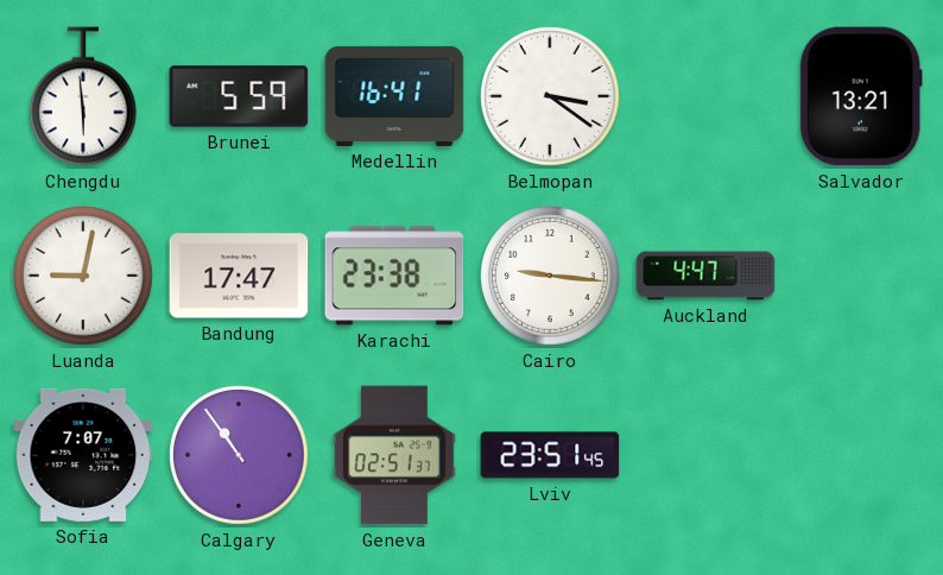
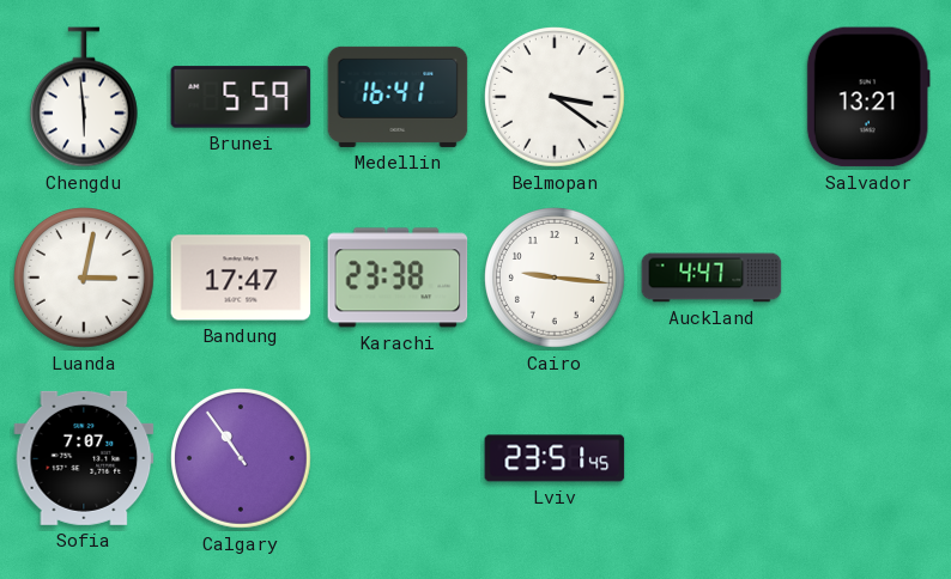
Luanda: 9:02 -> 3:02
Geneva: 02:51 -> none
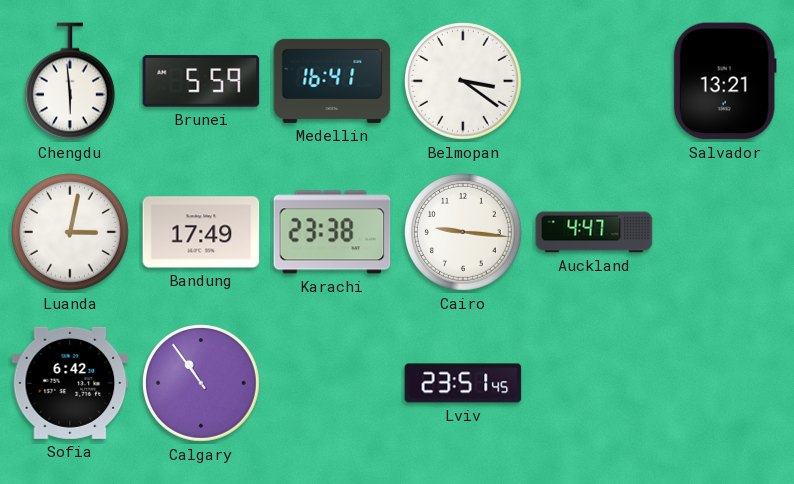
Bandung: 17:47 -> 17:49
Sofia: 7:07 -> 6:42
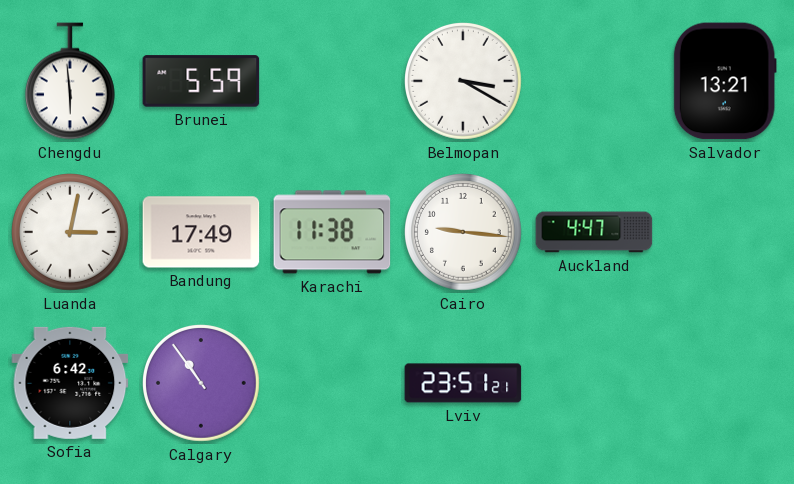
Medellin: 16:41 -> none
Belmopan: 3:21 -> 3:20
Karachi: 23:38 -> 11:38
Lviv: 23:51:45 -> 23:51:21
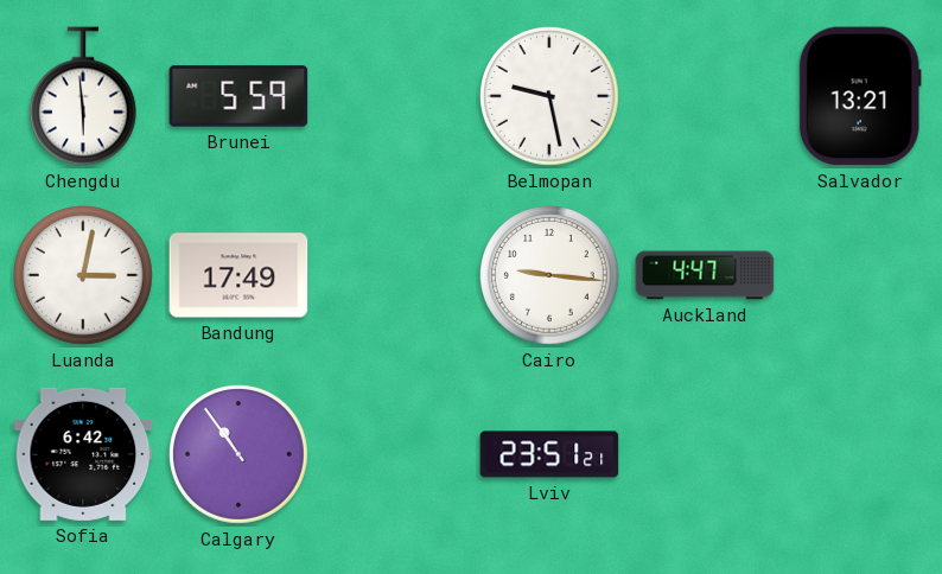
Belmopan: 3:20 -> 9:28
Karachi: 11:38 -> none
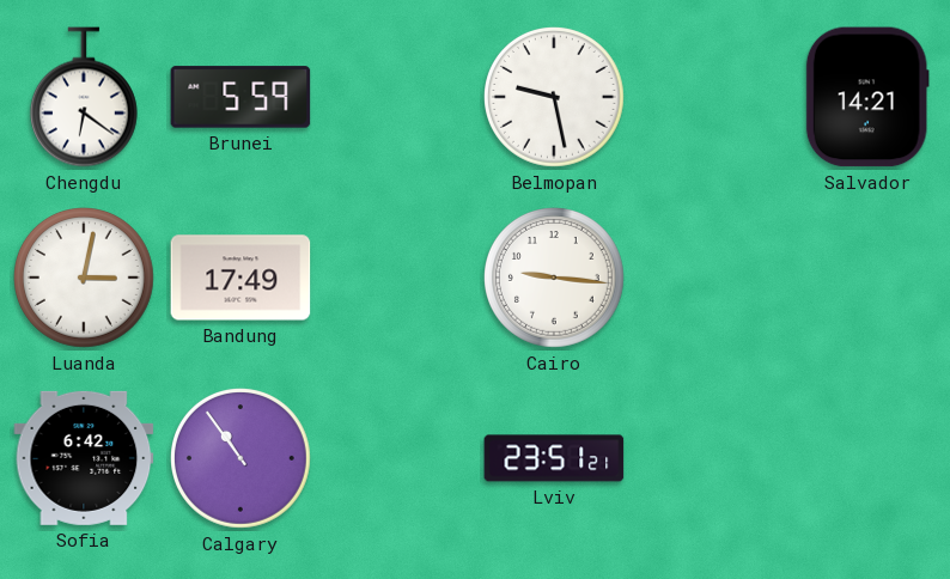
Chengdu: 5:59 -> 6:21
Salvador: 13:21 -> 14:21
Auckland: 4:47 -> none
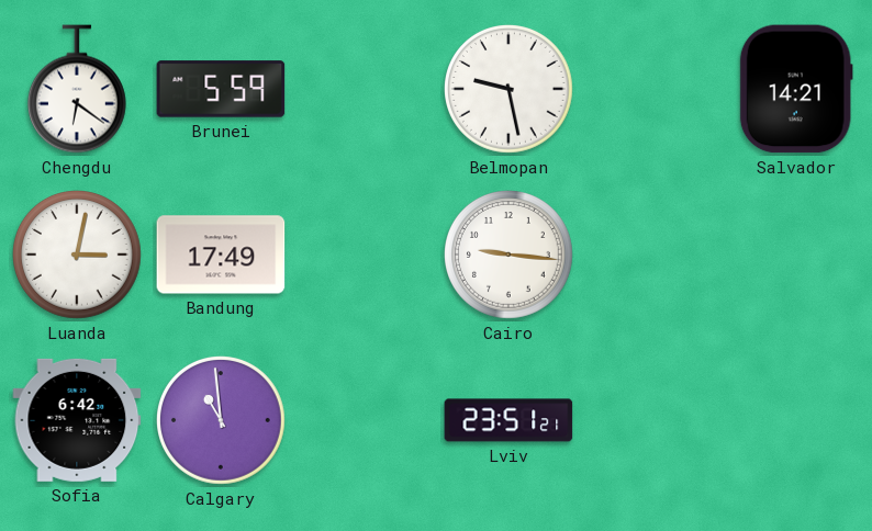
Calgary: 10:54 -> 10:59
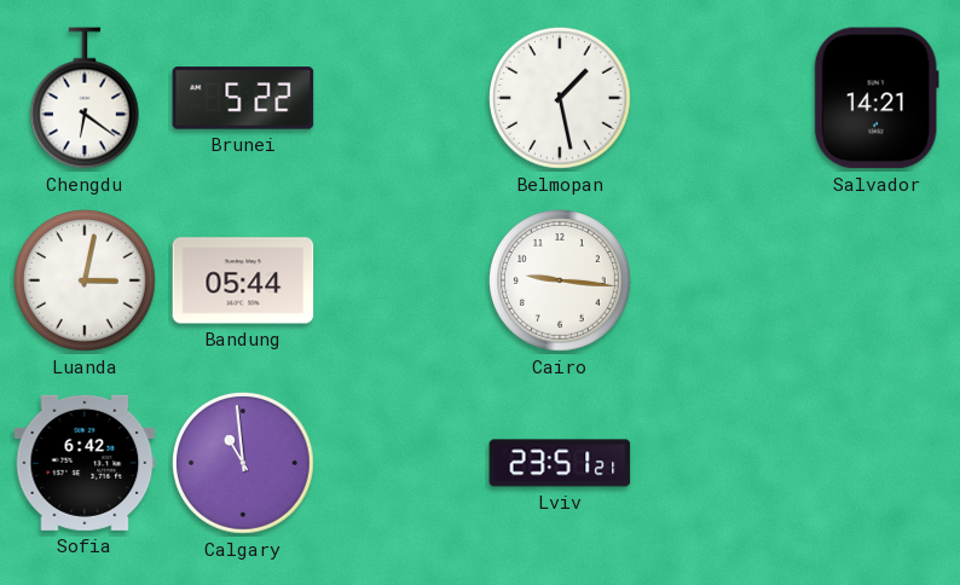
Brunei: 5:59 -> 5:22
Belmopan: 9:28 -> 1:28
Bandung: 17:49 -> 05:44
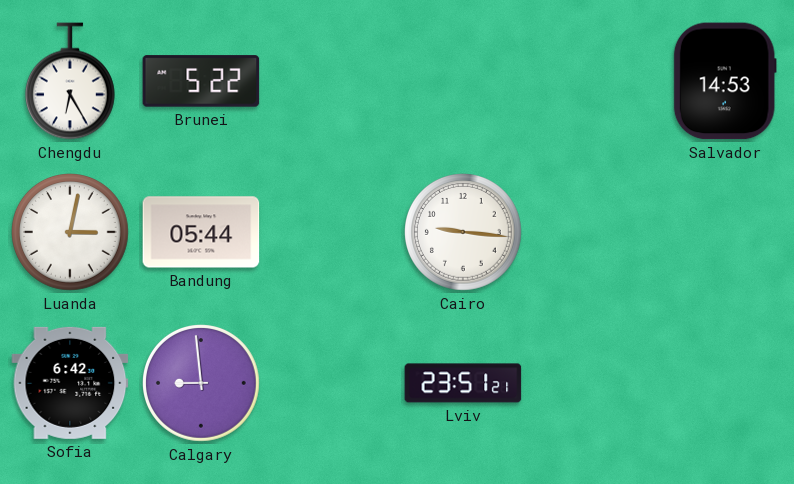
Chengdu: 6:21 -> 6:25
Belmopan: 1:28 -> none
Salvador: 14:21 -> 14:53
Calgary: 10:59 -> 8:59
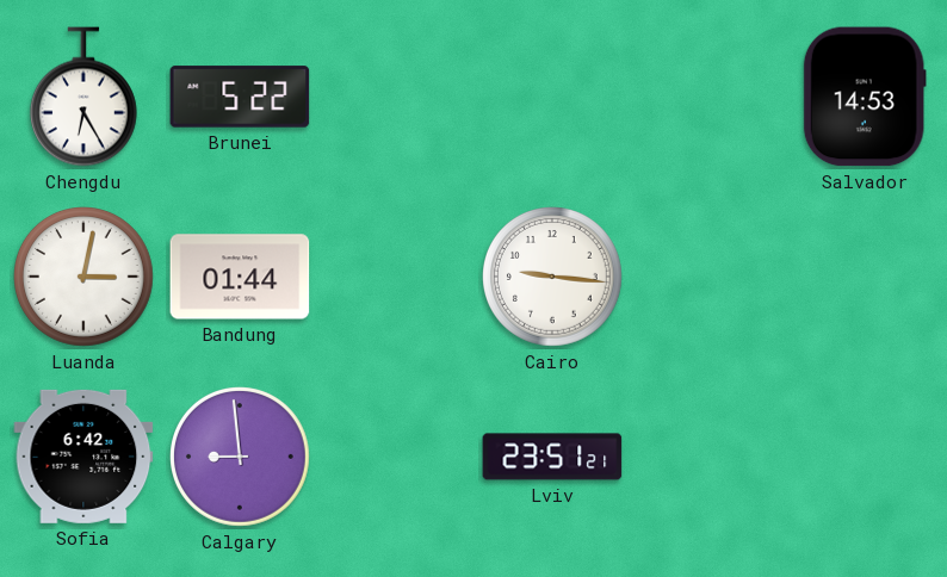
Bandung: 05:44 -> 01:44
